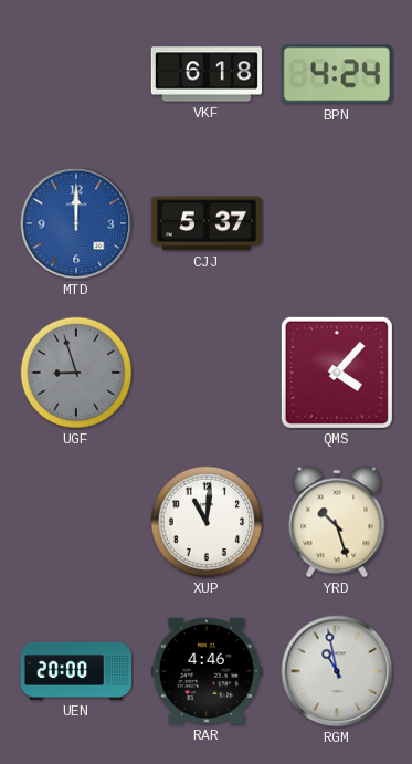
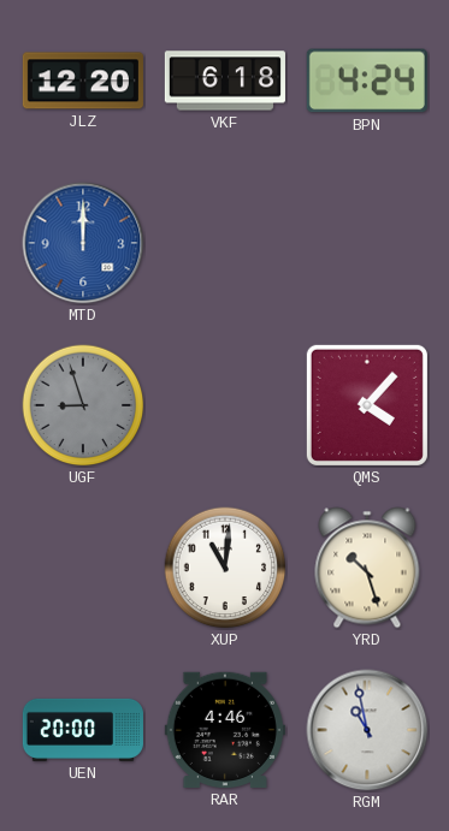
JLZ: none -> 12:20
CJJ: 5:37 -> none
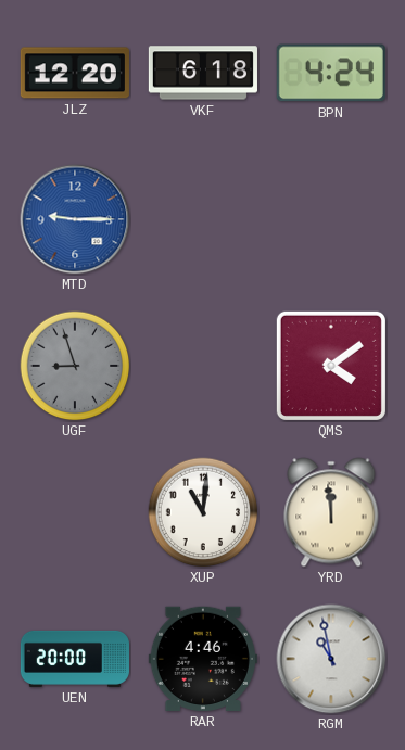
MTD: 12:00 -> 9:15
QMS: 4:07 -> 4:09
YRD: 10:27 -> 11:59
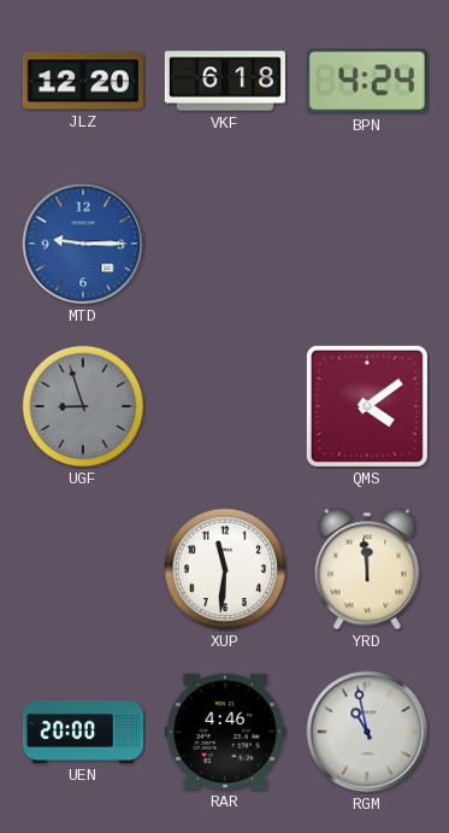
XUP: 11:01 -> 11:31
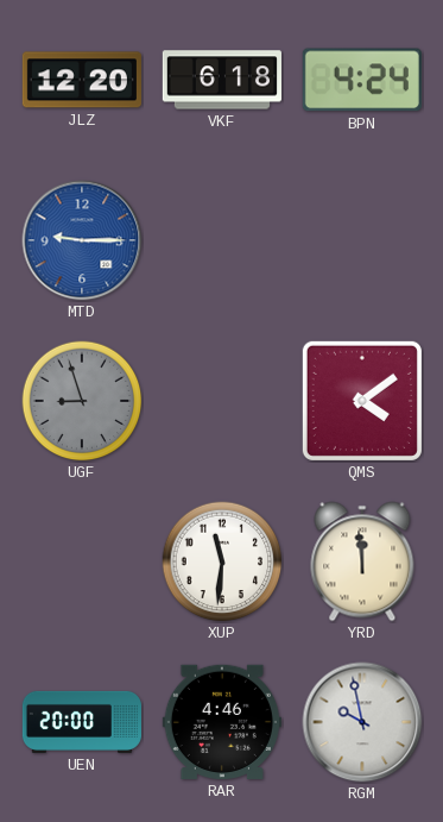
RGM: 10:58 -> 9:58
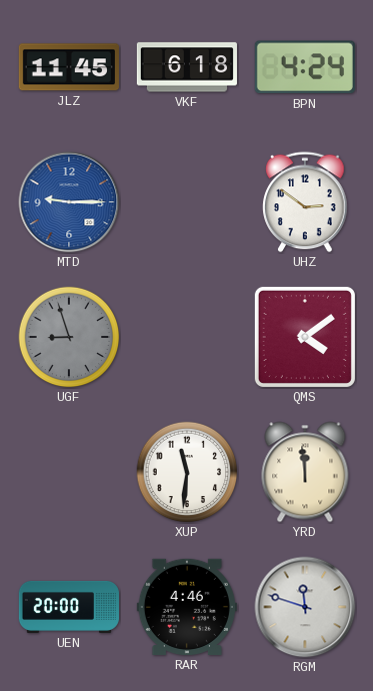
JLZ: 12:20 -> 11:45
UHZ: none -> 2:51
RGM: 9:58 -> 11:48
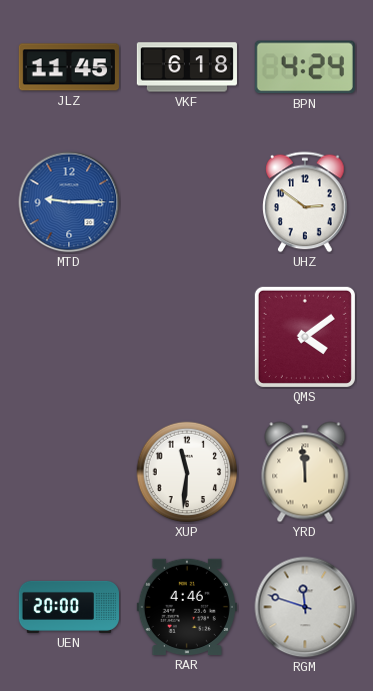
UGF: 8:57 -> none
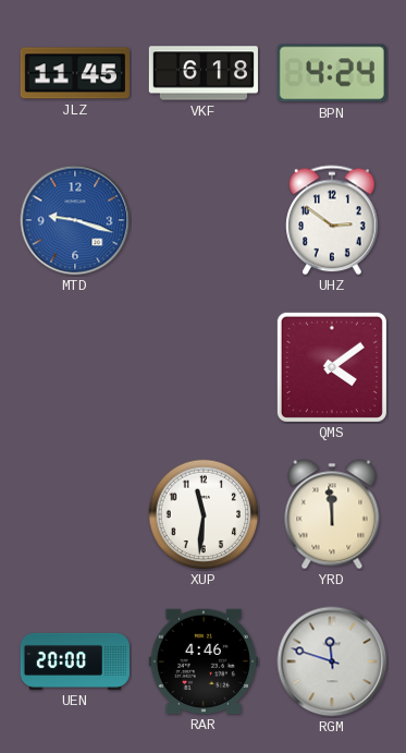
MTD: 9:15 -> 9:18
